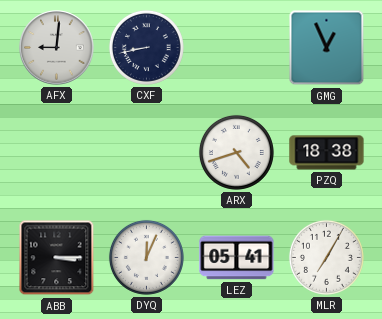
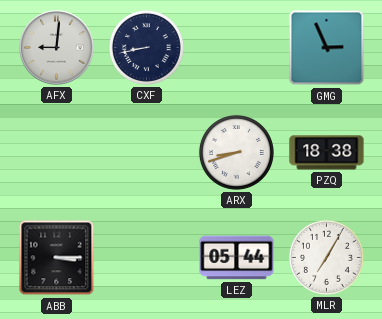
GMG: 12:56 -> 2:56
ARX: 4:42 -> 8:42
DYQ: 12:04 -> none
LEZ: 05:41 -> 05:44
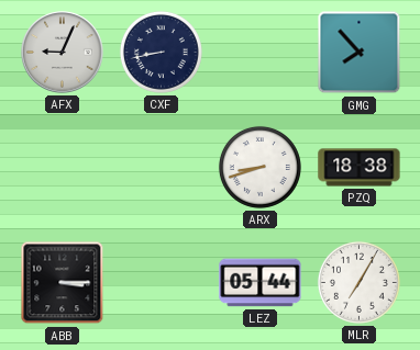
AFX: 9:01 -> 9:04
GMG: 2:56 -> 7:53
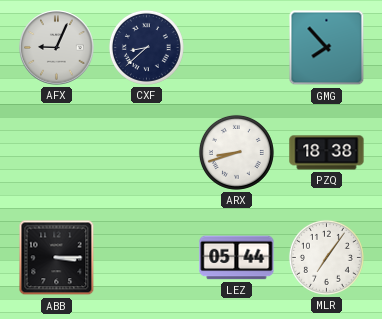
CXF: 8:43 -> 8:38
MLR: 7:05 -> 7:06
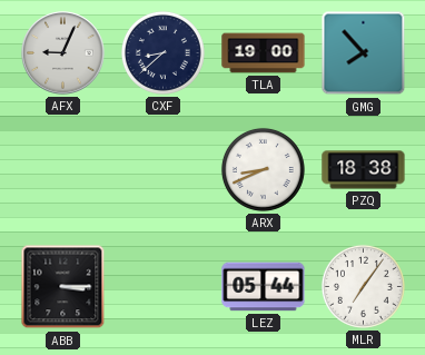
TLA: none -> 19:00
ARX: 8:42 -> 8:41
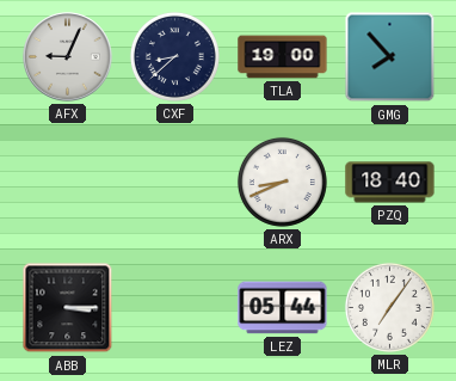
PZQ: 18:38 -> 18:40
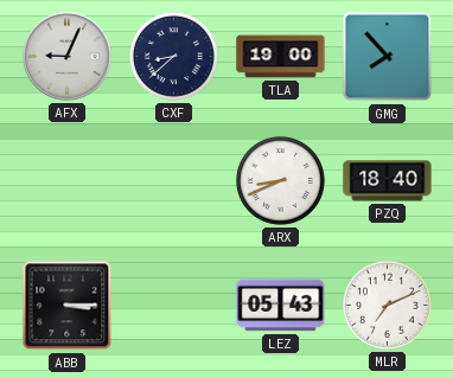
LEZ: 05:44 -> 05:43
MLR: 7:06 -> 7:11
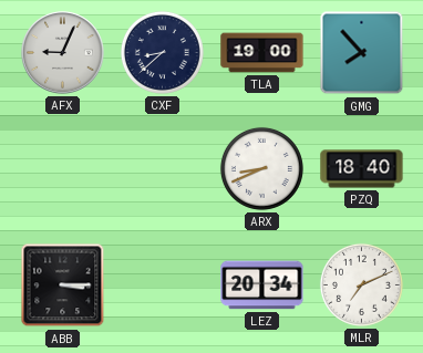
LEZ: 05:43 -> 20:34
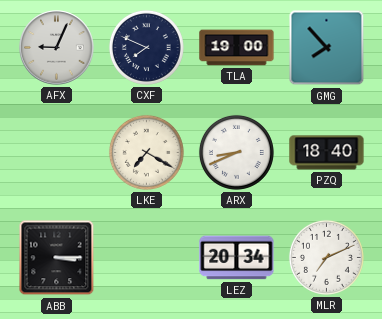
CXF: 8:38 -> 7:49
LKE: none -> 7:20
